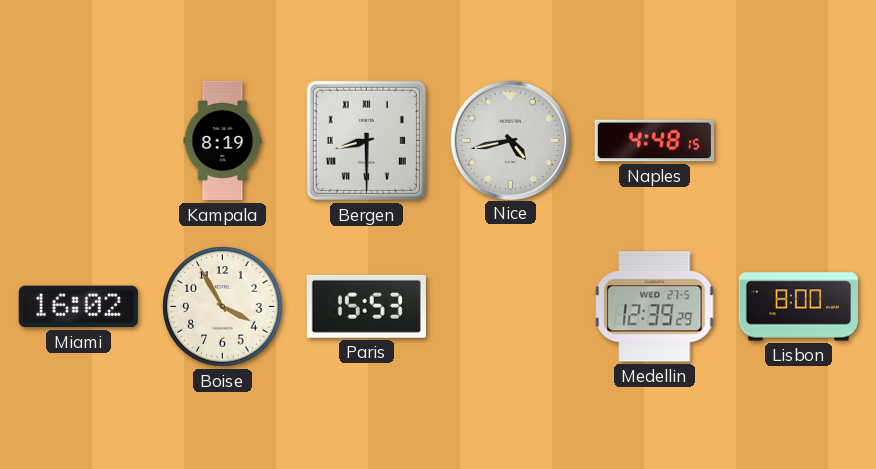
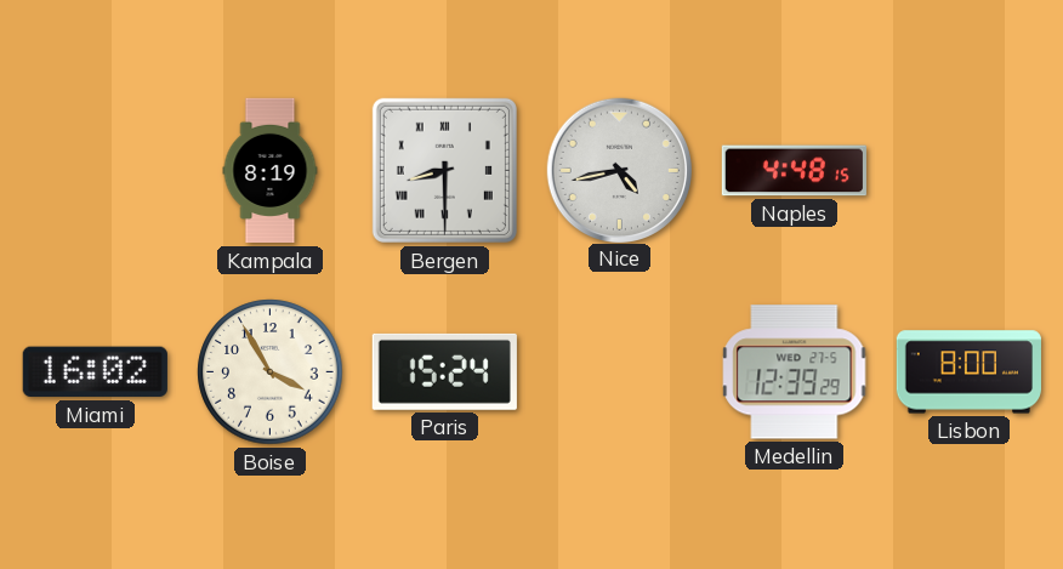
Paris: 15:53 -> 15:24
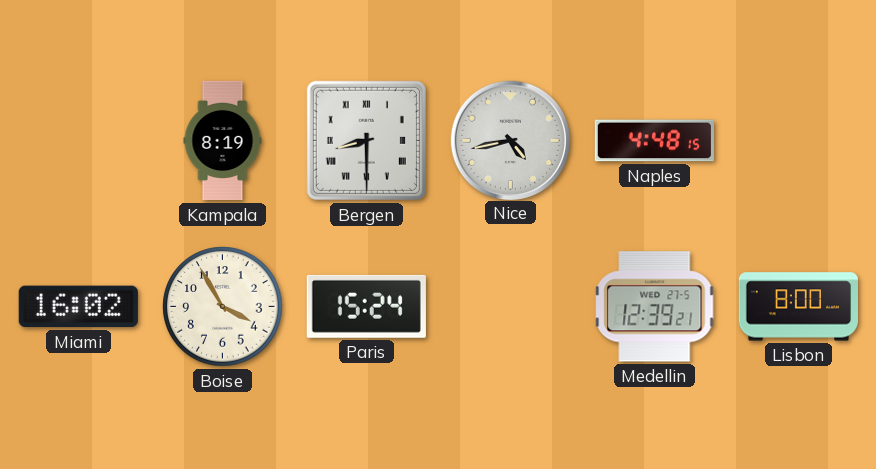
Medellin: 12:39:29 -> 12:39:21
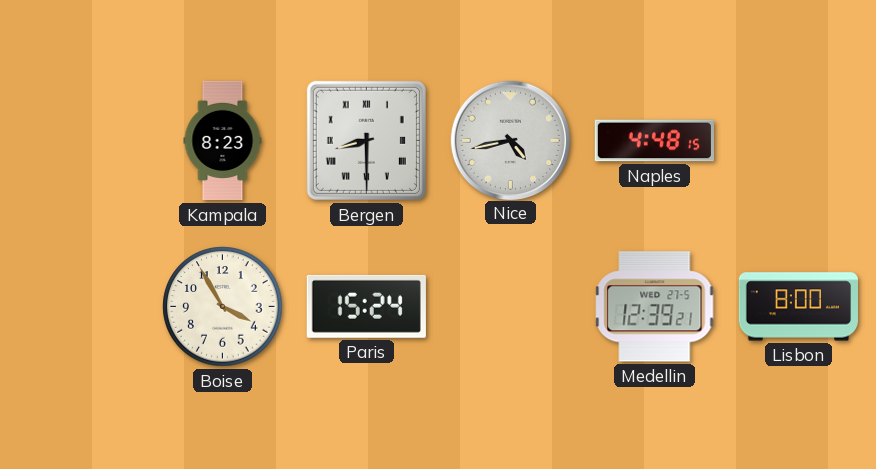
Kampala: 8:19 -> 8:23
Miami: 16:02 -> none
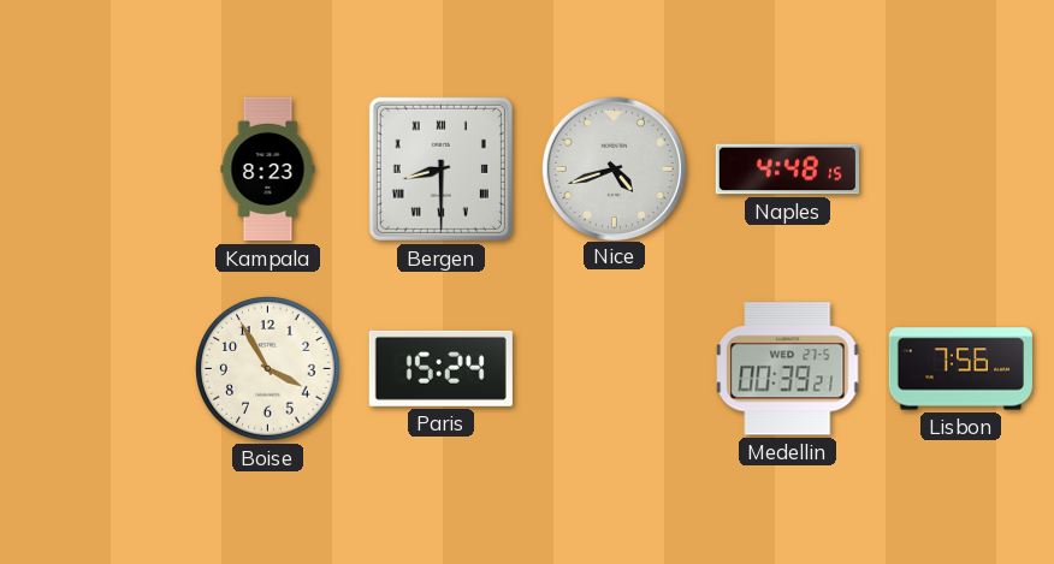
Nice: 4:43 -> 4:42
Medellin: 12:39 -> 00:39
Lisbon: 8:00 -> 7:56
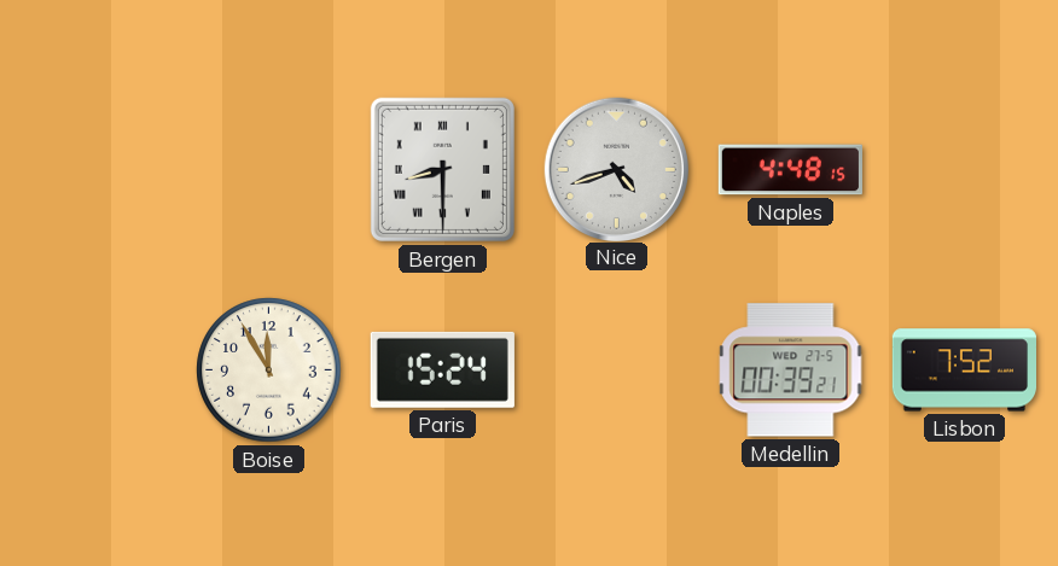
Kampala: 8:23 -> none
Boise: 3:55 -> 11:55
Lisbon: 7:56 -> 7:52
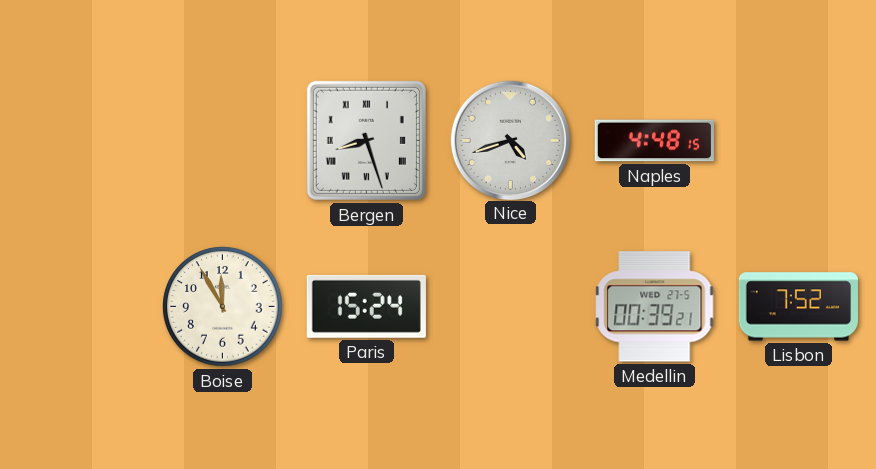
Bergen: 8:30 -> 8:27
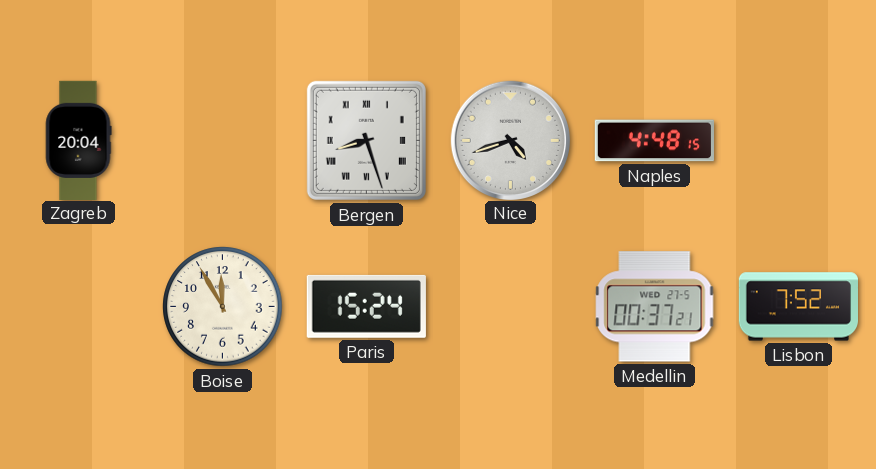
Zagreb: none -> 20:04
Medellin: 00:39 -> 00:37
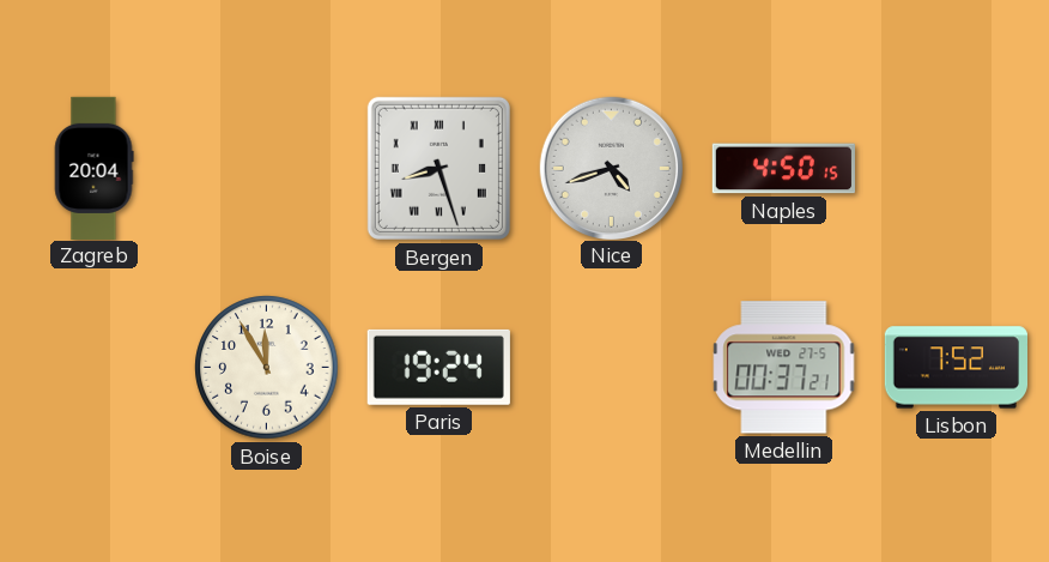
Naples: 4:48 -> 4:50
Paris: 15:24 -> 19:24
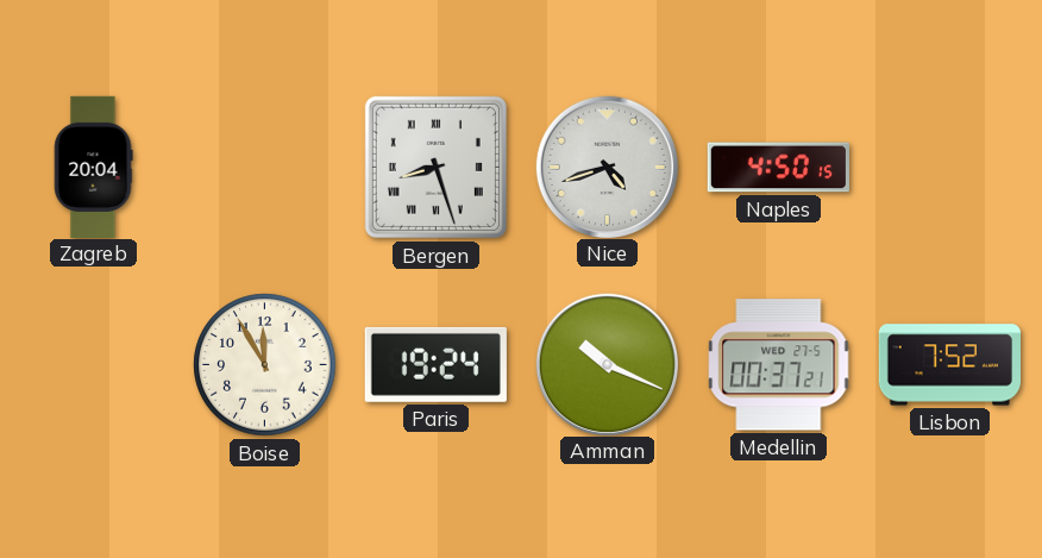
Amman: none -> 10:19
